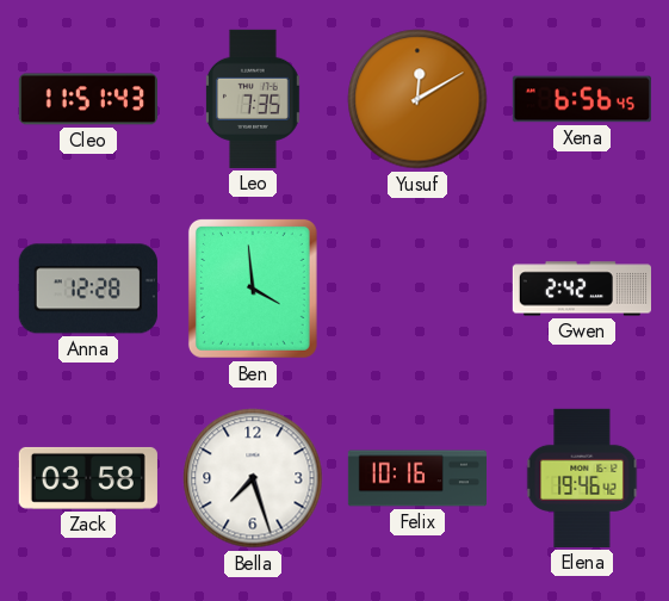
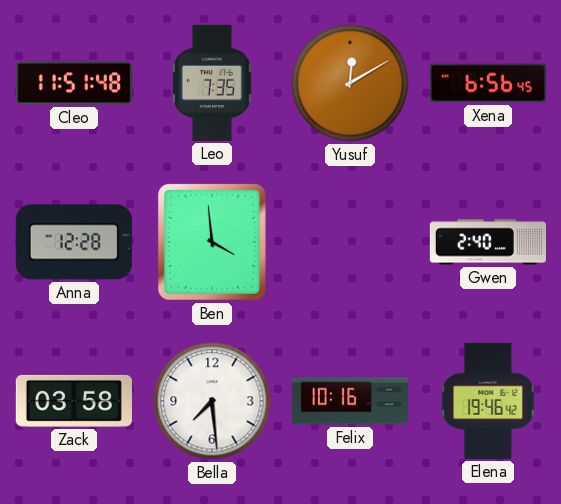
Cleo: 11:51:43 -> 11:51:48
Gwen: 2:42 -> 2:40
Bella: 7:27 -> 7:29
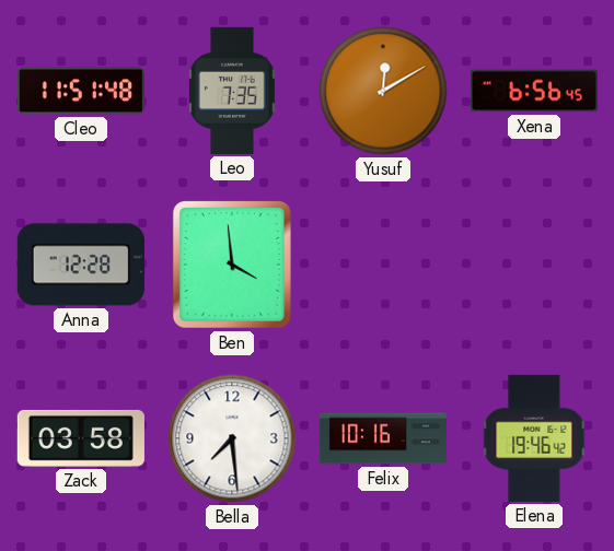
Gwen: 2:40 -> none
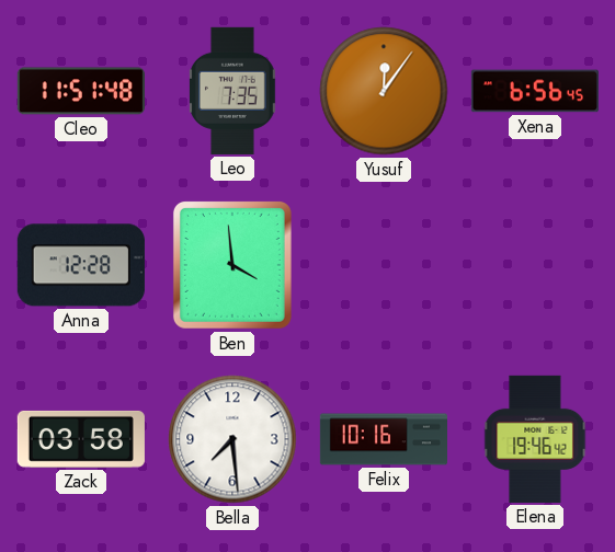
Yusuf: 12:10 -> 12:06
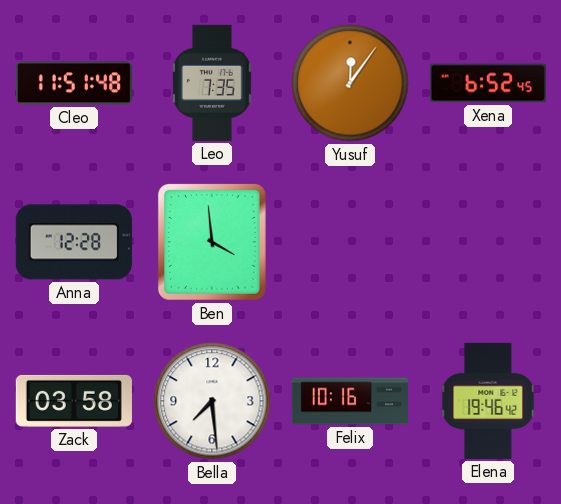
Xena: 6:56 -> 6:52
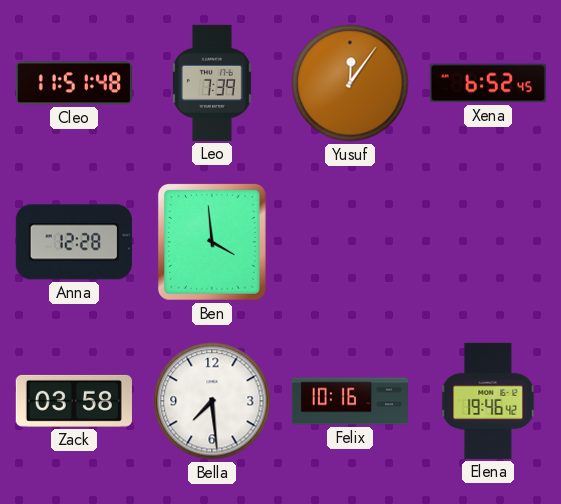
Leo: 7:35 -> 7:39
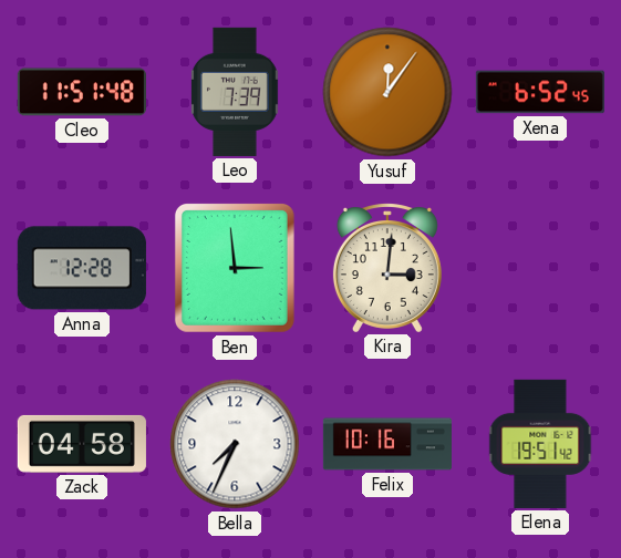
Ben: 3:59 -> 2:59
Kira: none -> 3:01
Zack: 03:58 -> 04:58
Bella: 7:29 -> 7:34
Elena: 19:46 -> 19:51
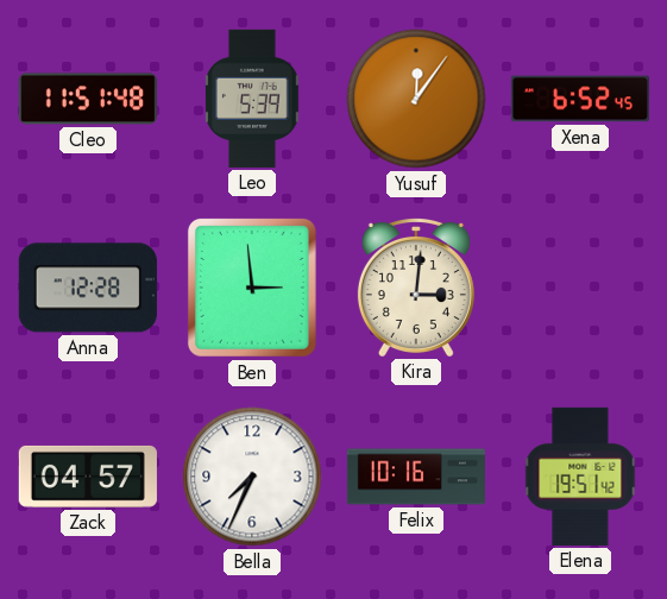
Leo: 7:39 -> 5:39
Zack: 04:58 -> 04:57
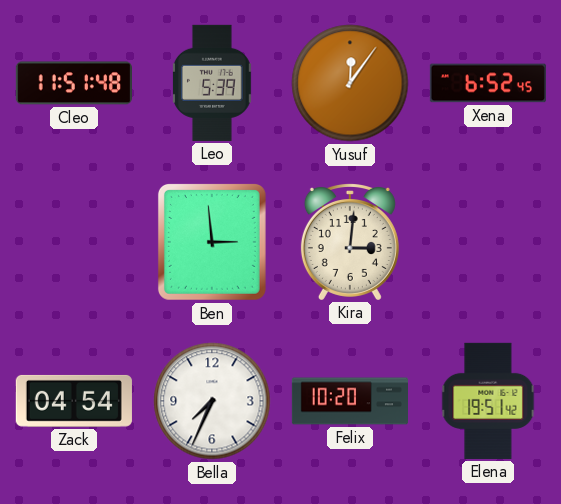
Anna: 12:28 -> none
Zack: 04:57 -> 04:54
Felix: 10:16 -> 10:20
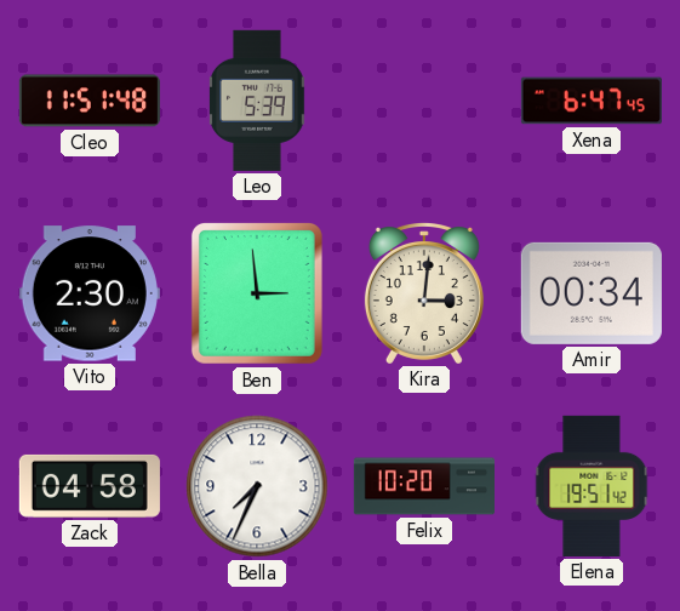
Yusuf: 12:06 -> none
Xena: 6:52 -> 6:47
Vito: none -> 2:30
Amir: none -> 00:34
Zack: 04:54 -> 04:58
